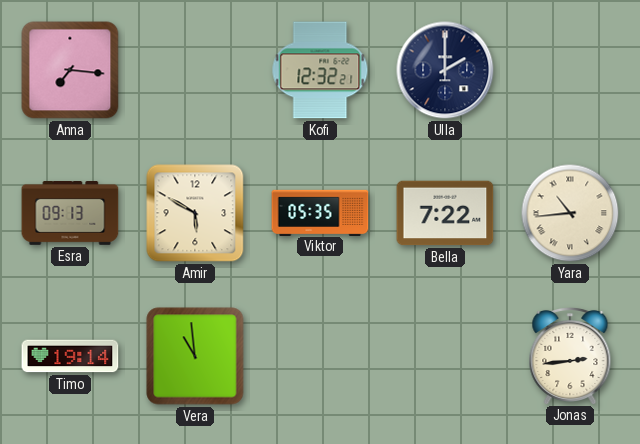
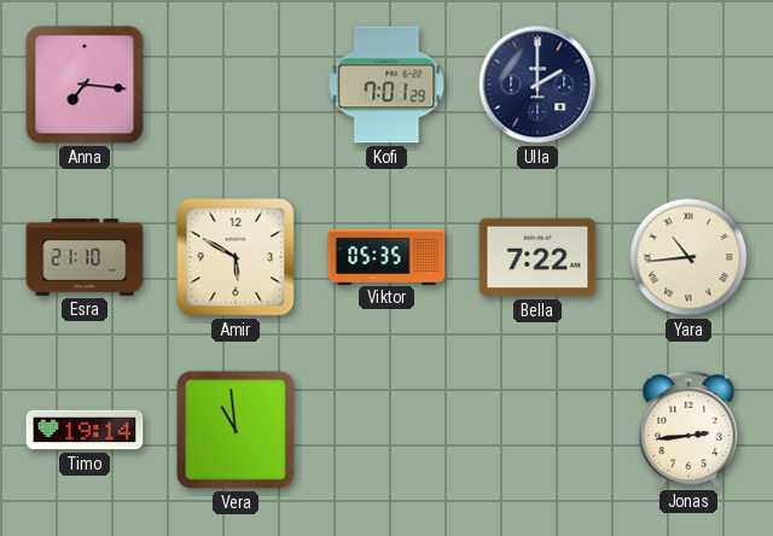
Kofi: 12:32 -> 7:01
Esra: 09:13 -> 21:10
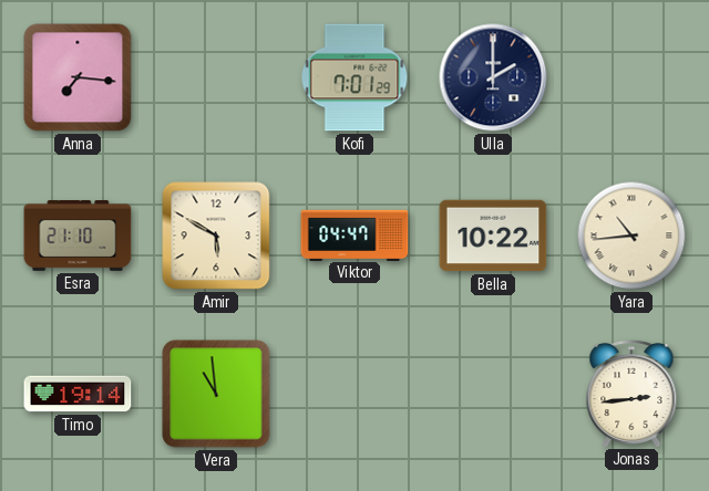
Viktor: 05:35 -> 04:47
Bella: 7:22 -> 10:22
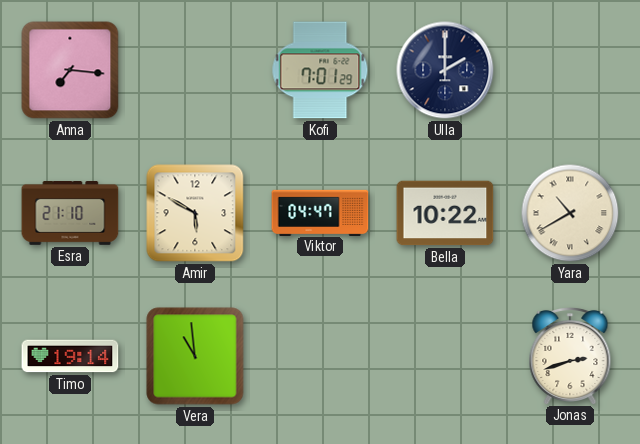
Yara: 10:44 -> 10:40
Jonas: 2:44 -> 2:42
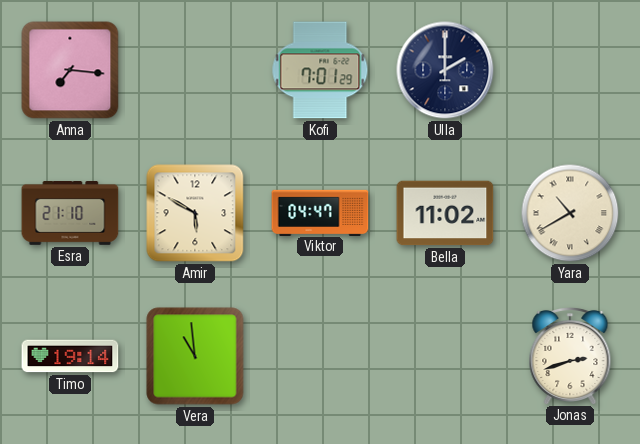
Bella: 10:22 -> 11:02
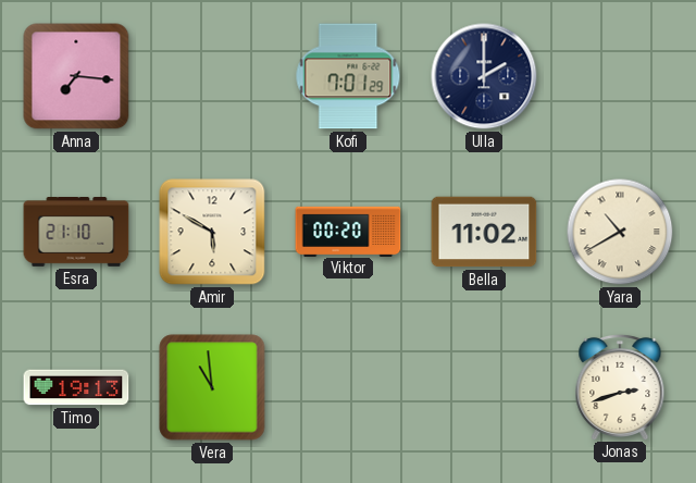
Viktor: 04:47 -> 00:20
Timo: 19:14 -> 19:13
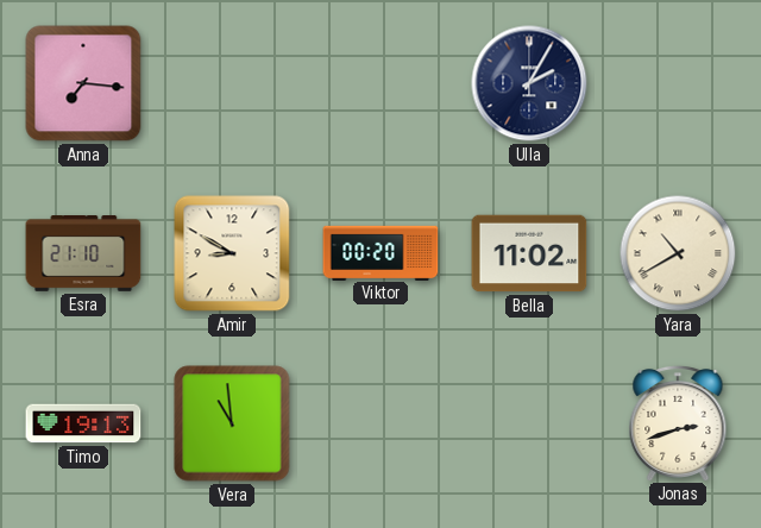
Kofi: 7:01 -> none
Ulla: 2:00 -> 2:05
Amir: 5:50 -> 8:50
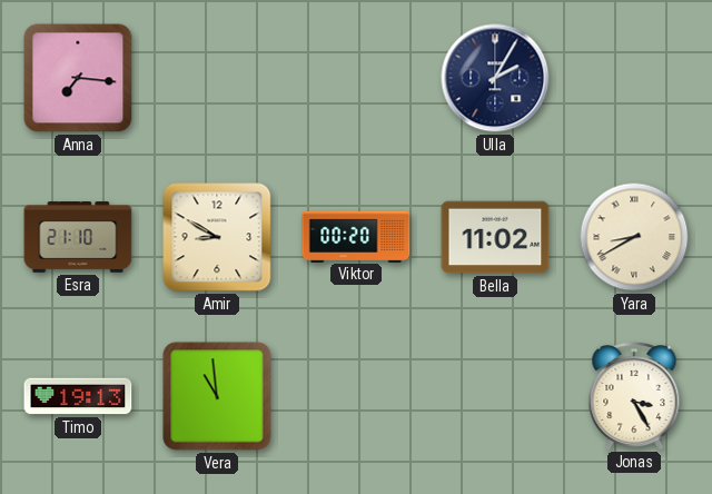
Yara: 10:40 -> 8:40
Jonas: 2:42 -> 3:25
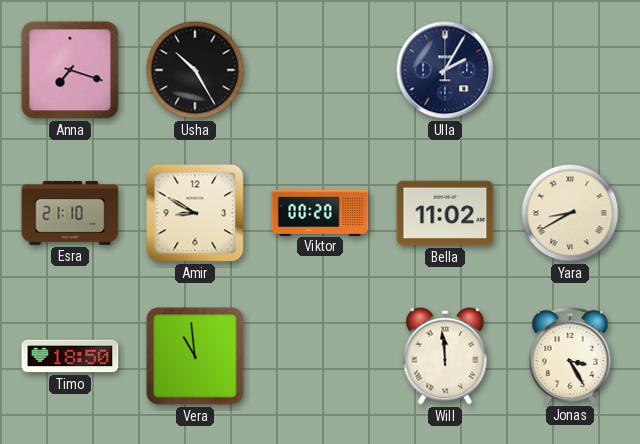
Anna: 7:16 -> 7:18
Usha: none -> 10:25
Timo: 19:13 -> 18:50
Will: none -> 11:59
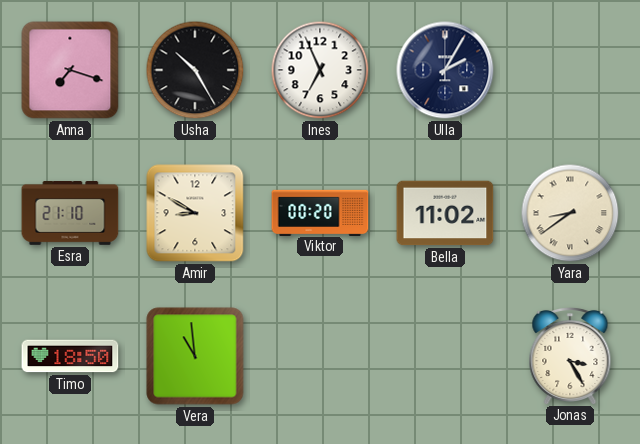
Ines: none -> 6:56
Yara: 8:40 -> 8:39
Will: 11:59 -> none
